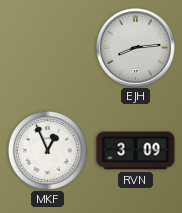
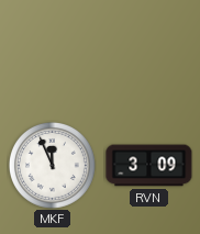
EJH: 8:14 -> none
MKF: 12:56 -> 11:56
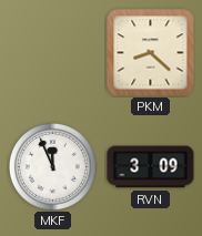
PKM: none -> 8:22
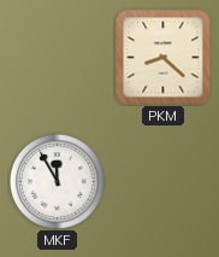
MKF: 11:56 -> 11:55
RVN: 3:09 -> none
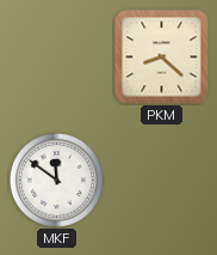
MKF: 11:55 -> 11:51
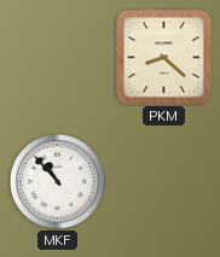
MKF: 11:51 -> 10:53
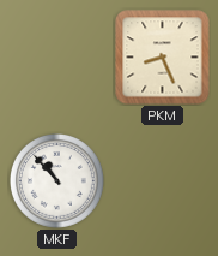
PKM: 8:22 -> 8:26
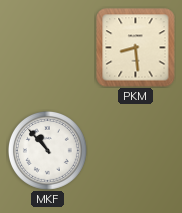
PKM: 8:26 -> 8:29
